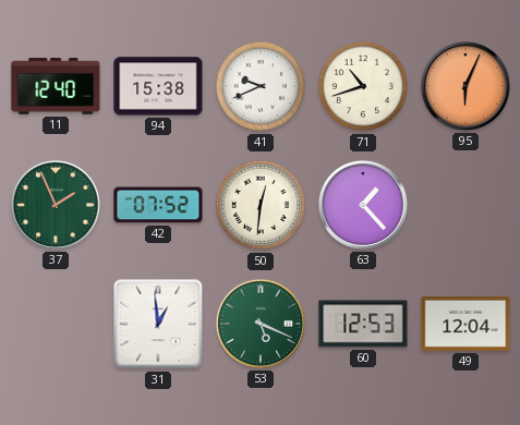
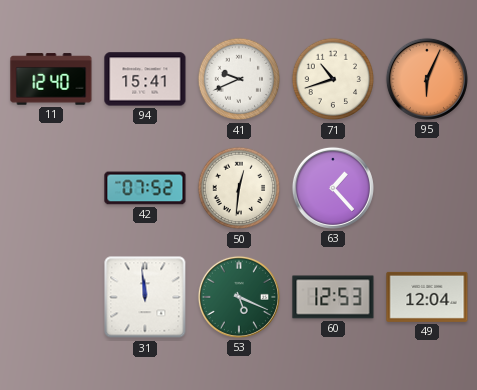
94: 15:38 -> 15:41
37: 1:56 -> none
31: 12:59 -> 11:59
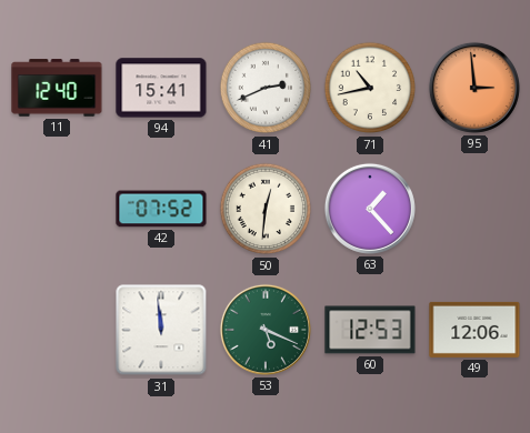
41: 9:41 -> 2:41
71: 10:42 -> 10:43
95: 6:04 -> 2:59
49: 12:04 -> 12:06
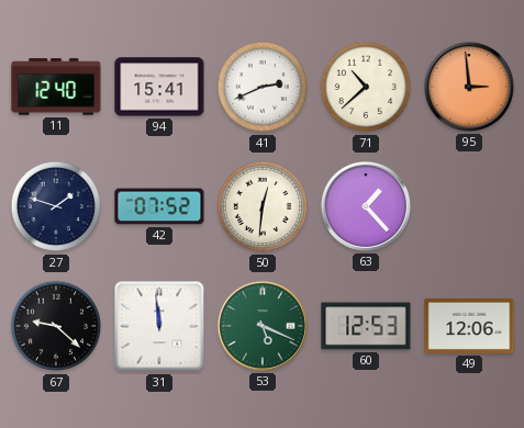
71: 10:43 -> 10:38
27: none -> 1:48
67: none -> 9:22
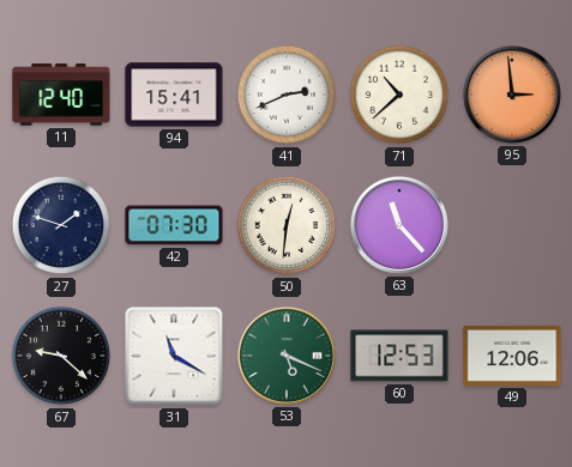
42: 07:52 -> 07:30
63: 1:23 -> 11:23
31: 11:59 -> 11:20
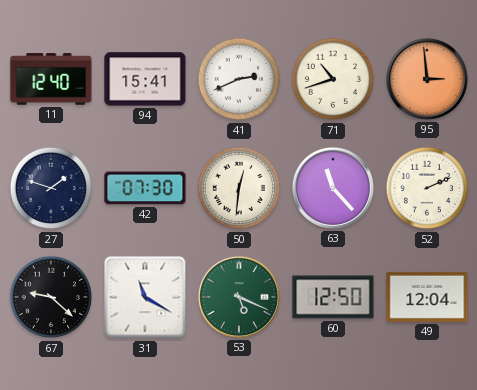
71: 10:38 -> 10:42
52: none -> 2:11
60: 12:53 -> 12:50
49: 12:06 -> 12:04
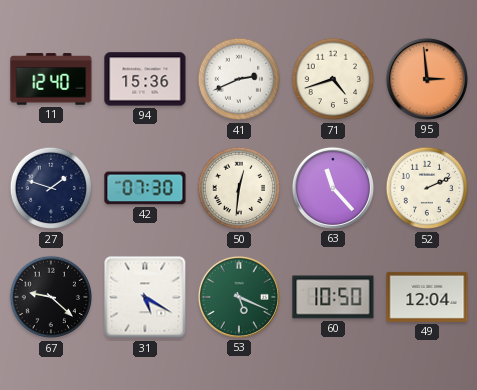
94: 15:41 -> 15:36
71: 10:42 -> 4:42
31: 11:20 -> 5:20
60: 12:50 -> 10:50
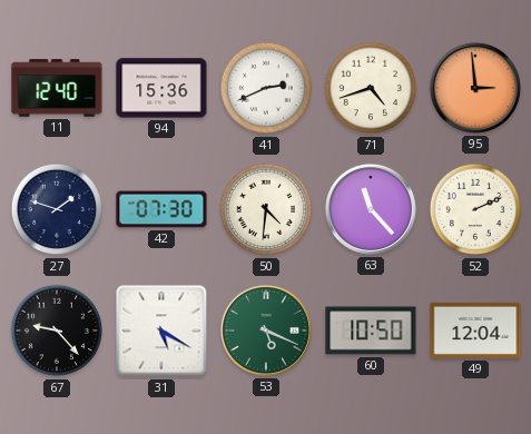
50: 12:31 -> 4:31
67: 9:22 -> 9:23
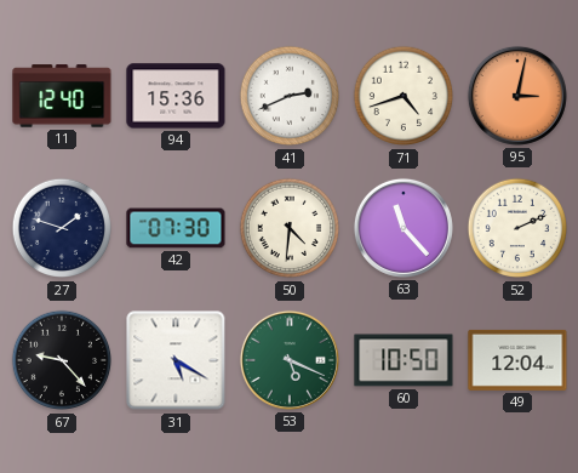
95: 2:59 -> 3:02
